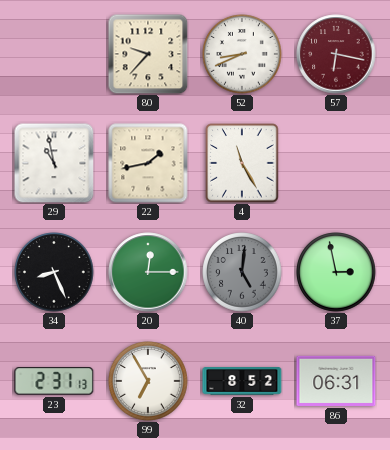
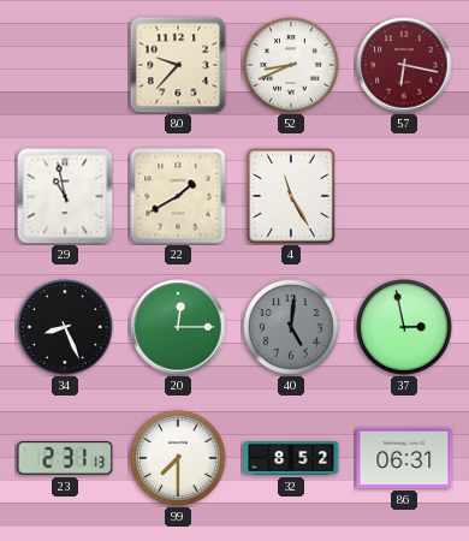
22: 1:43 -> 1:40
99: 6:55 -> 7:30
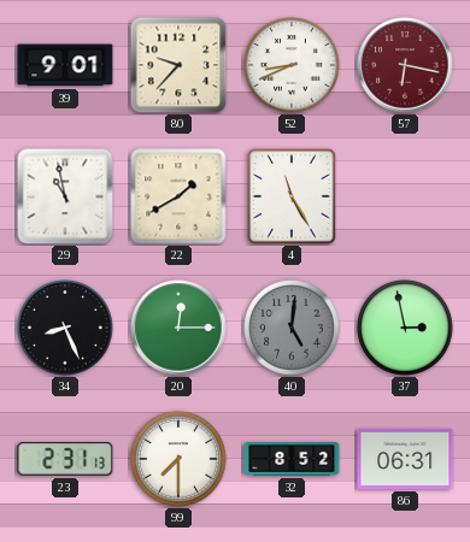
39: none -> 9:01
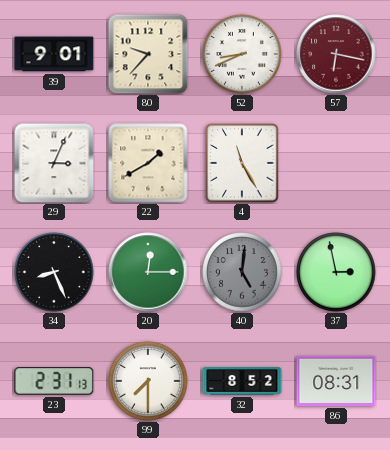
29: 10:58 -> 3:04
86: 06:31 -> 08:31
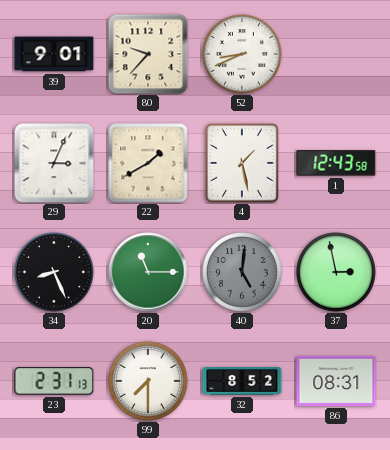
57: 6:17 -> none
4: 11:25 -> 1:28
1: none -> 12:43
20: 12:15 -> 11:15
